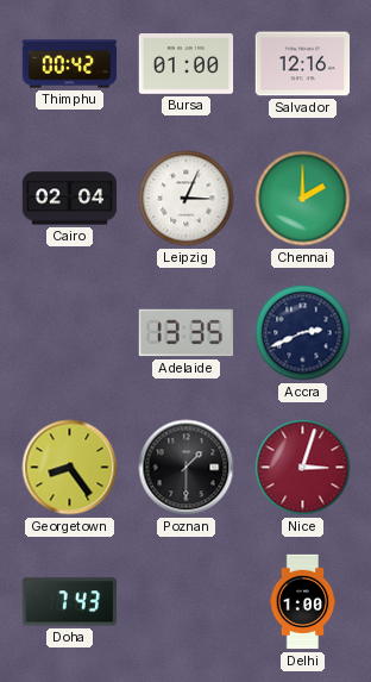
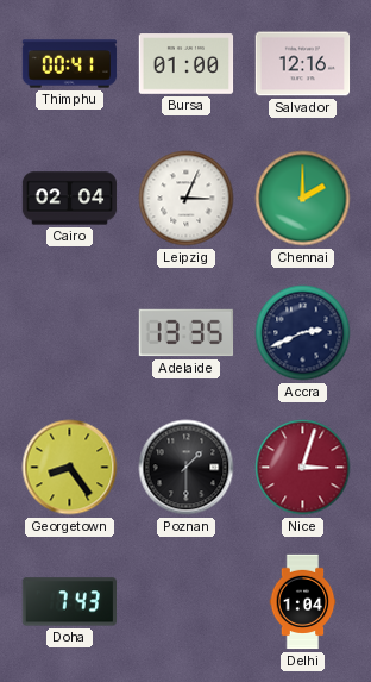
Thimphu: 00:42 -> 00:41
Delhi: 1:00 -> 1:04
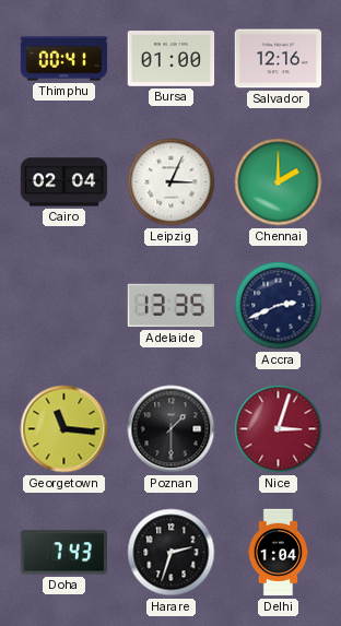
Georgetown: 8:24 -> 11:16
Harare: none -> 2:33
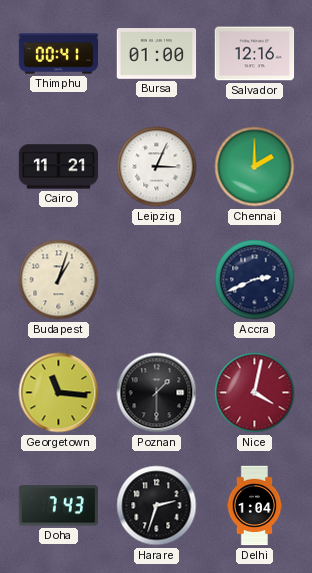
Cairo: 02:04 -> 11:21
Budapest: none -> 1:03
Adelaide: 13:35 -> none
Nice: 3:03 -> 4:02
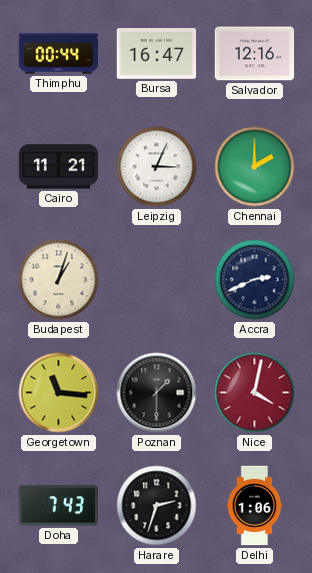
Thimphu: 00:41 -> 00:44
Bursa: 01:00 -> 16:47
Delhi: 1:04 -> 1:06
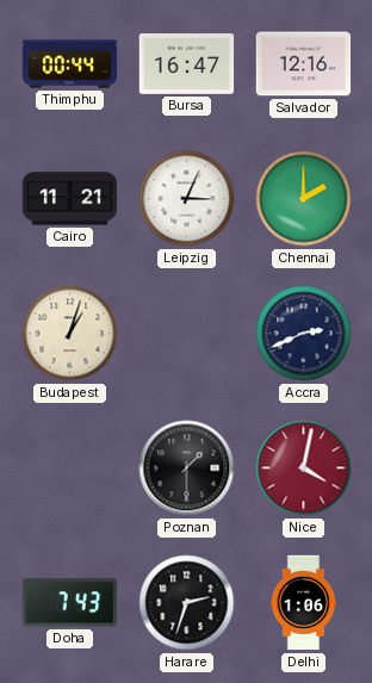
Georgetown: 11:16 -> none
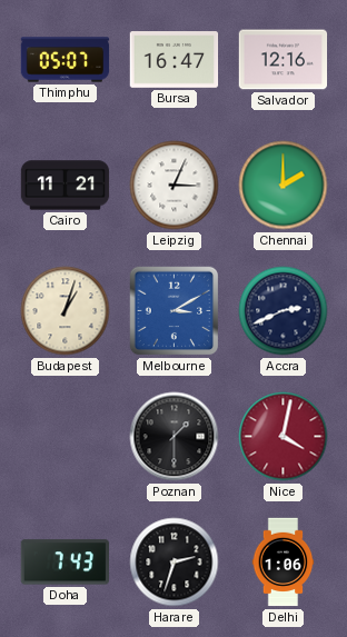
Thimphu: 00:44 -> 05:07
Melbourne: none -> 3:10
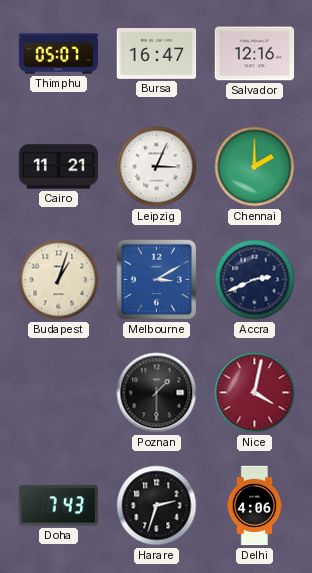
Delhi: 1:06 -> 4:06
